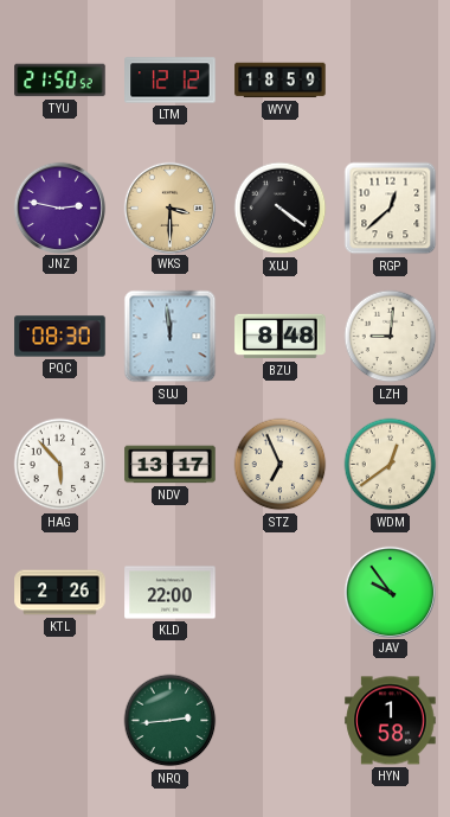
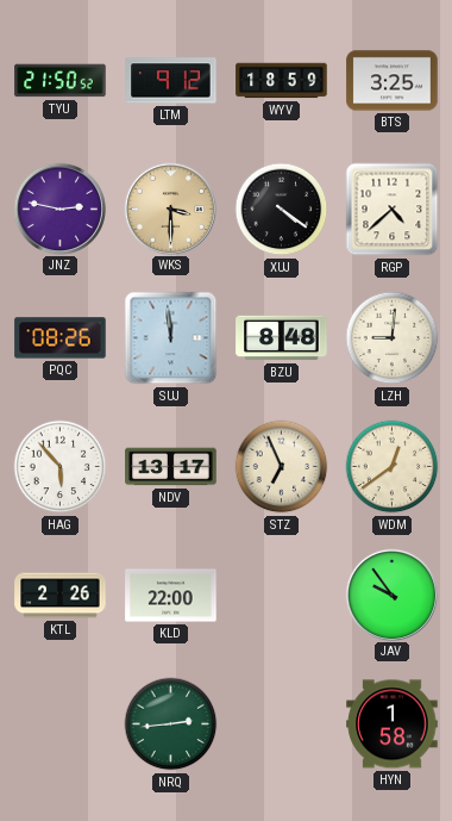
LTM: 12:12 -> 9:12
BTS: none -> 3:25
RGP: 12:38 -> 4:38
PQC: 08:30 -> 08:26
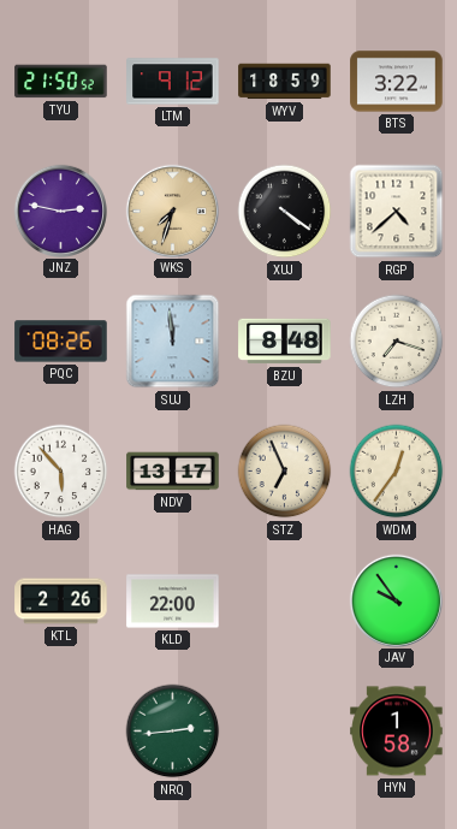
BTS: 3:25 -> 3:22
WKS: 3:30 -> 7:33
LZH: 9:01 -> 7:18
WDM: 12:39 -> 12:36
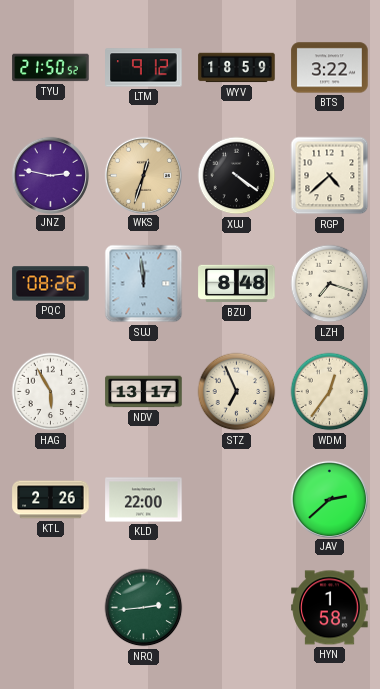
WKS: 7:33 -> 12:33
HAG: 5:53 -> 5:55
JAV: 9:54 -> 2:38
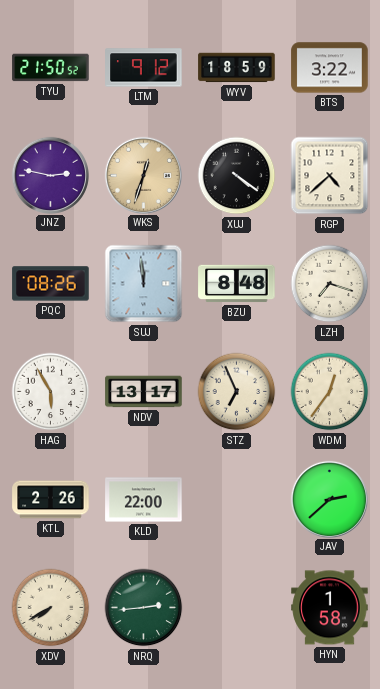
XDV: none -> 7:40
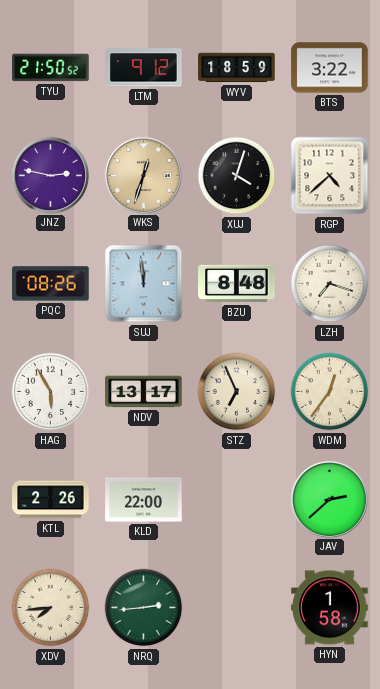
XUJ: 4:21 -> 4:03
XDV: 7:40 -> 7:44
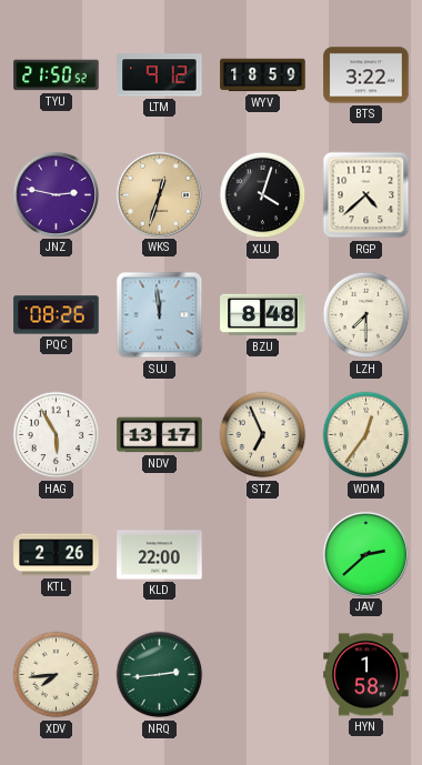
LZH: 7:18 -> 7:30
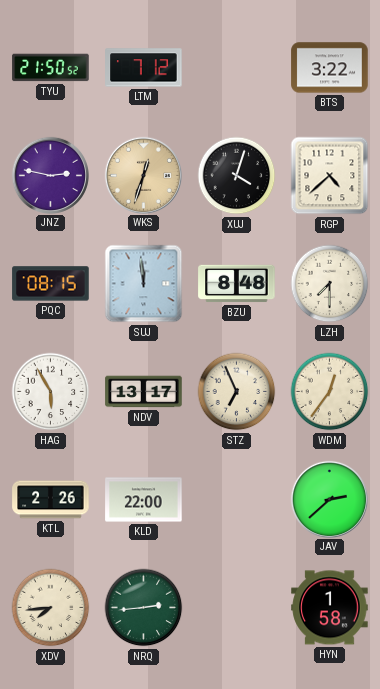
LTM: 9:12 -> 7:12
WYV: 18:59 -> none
PQC: 08:26 -> 08:15
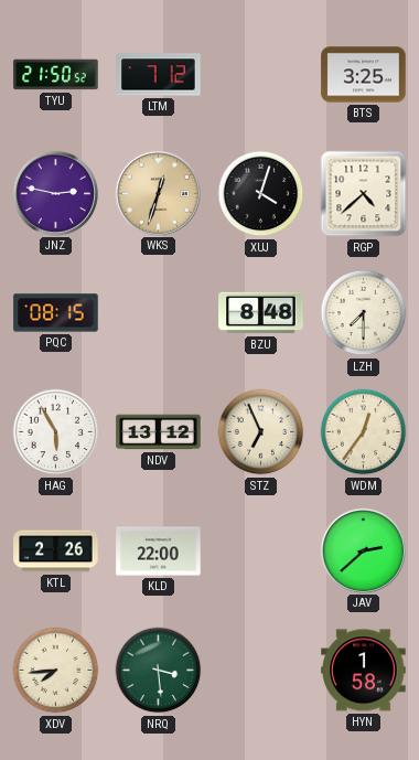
BTS: 3:22 -> 3:25
SUJ: 11:59 -> none
NDV: 13:17 -> 13:12
NRQ: 2:44 -> 3:29
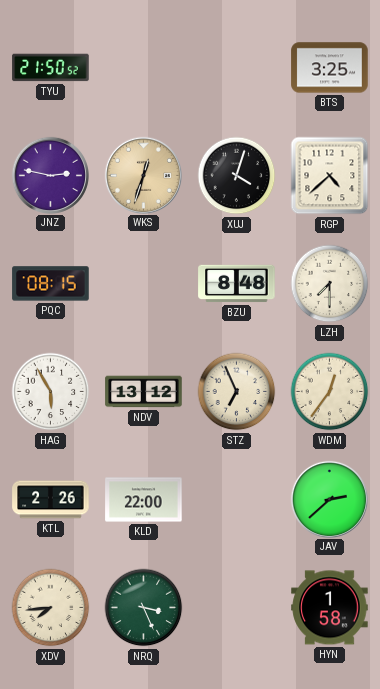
LTM: 7:12 -> none
NRQ: 3:29 -> 3:26
